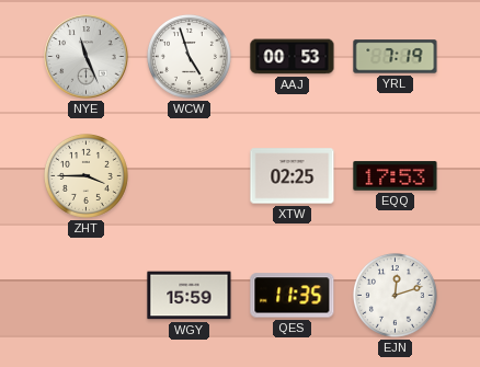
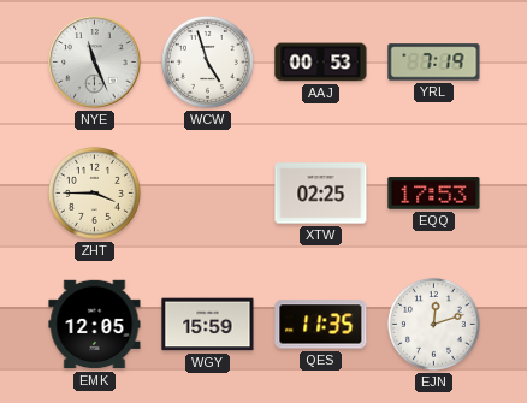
EMK: none -> 12:05
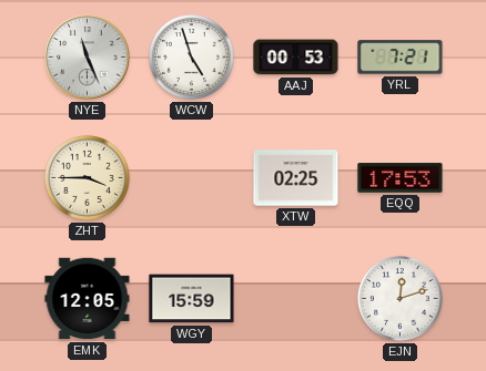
YRL: 7:19 -> 7:21
QES: 11:35 -> none
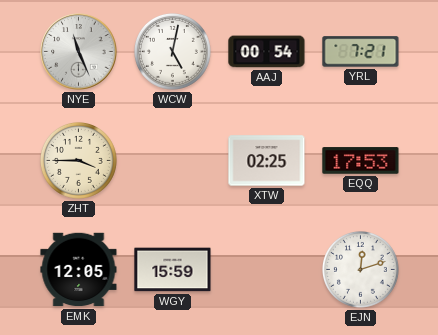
WCW: 4:57 -> 5:02
AAJ: 00:53 -> 00:54
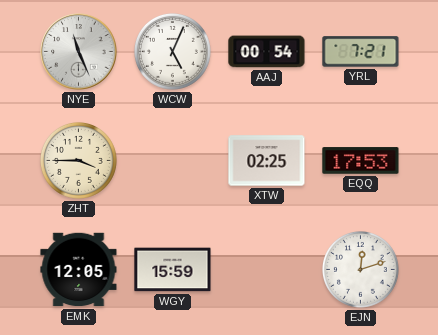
WCW: 5:02 -> 5:04
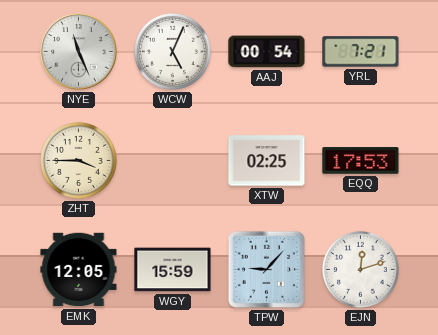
TPW: none -> 9:07
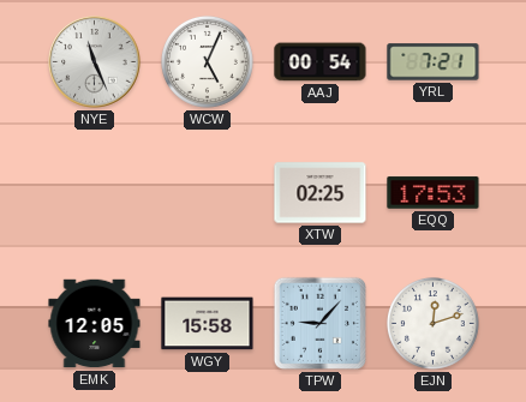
ZHT: 3:45 -> none
WGY: 15:59 -> 15:58
